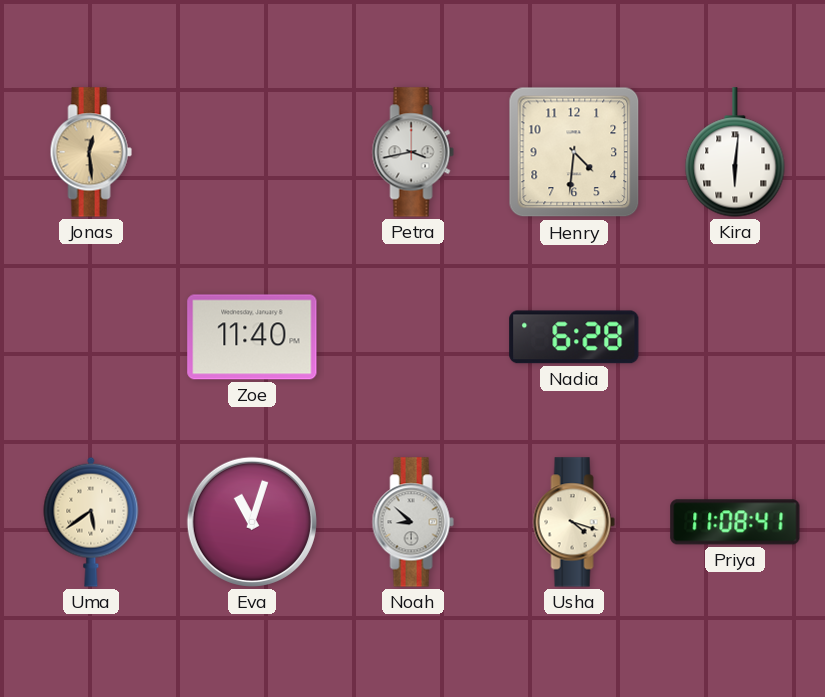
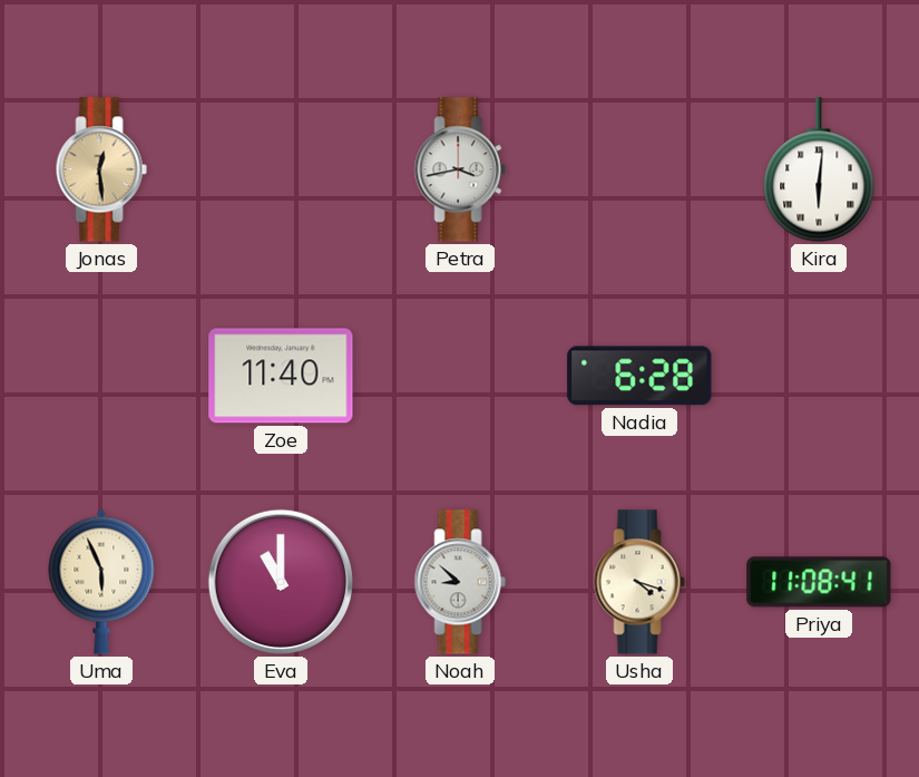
Henry: 4:31 -> none
Uma: 5:39 -> 5:56
Eva: 11:03 -> 11:00
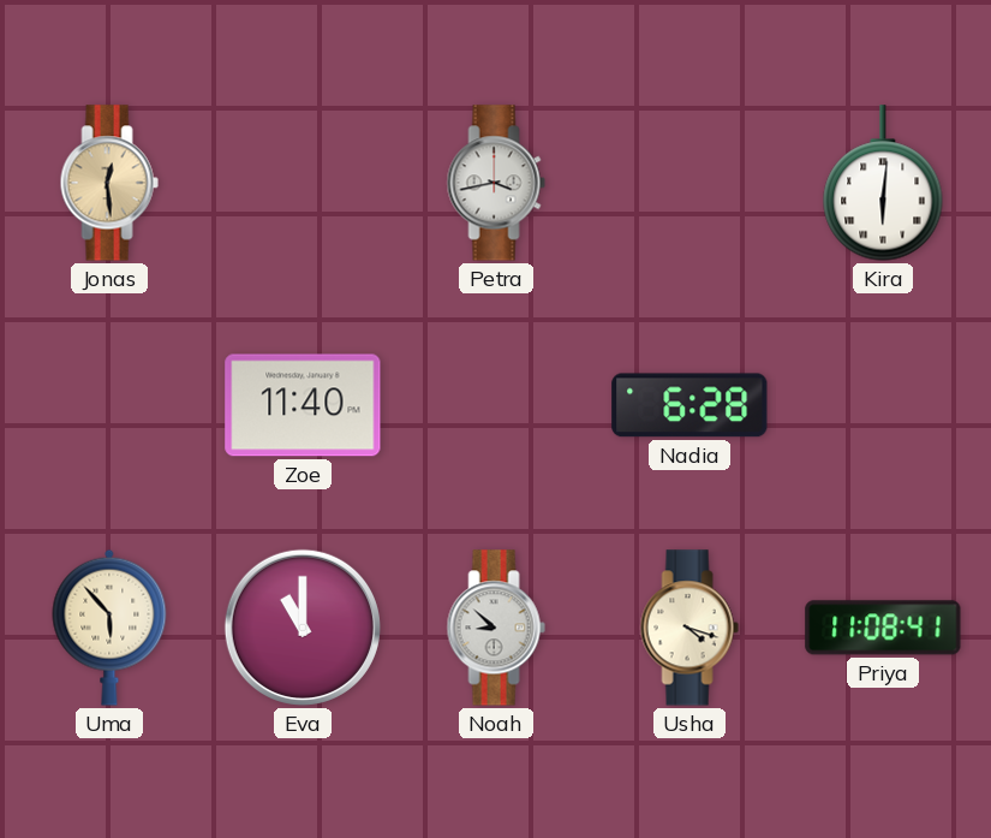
Uma: 5:56 -> 5:53
